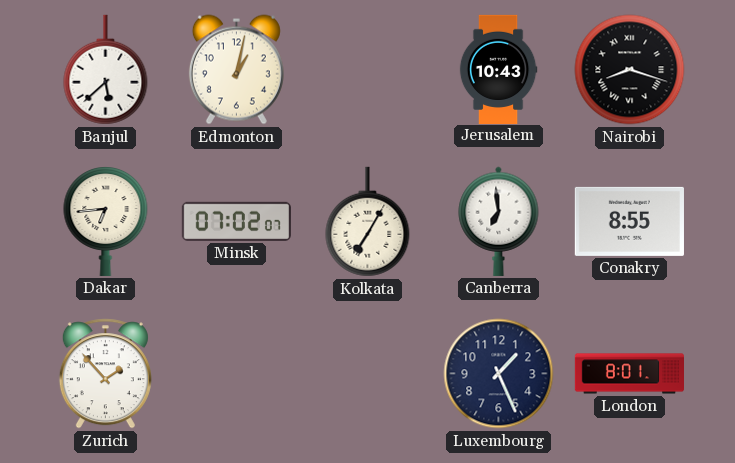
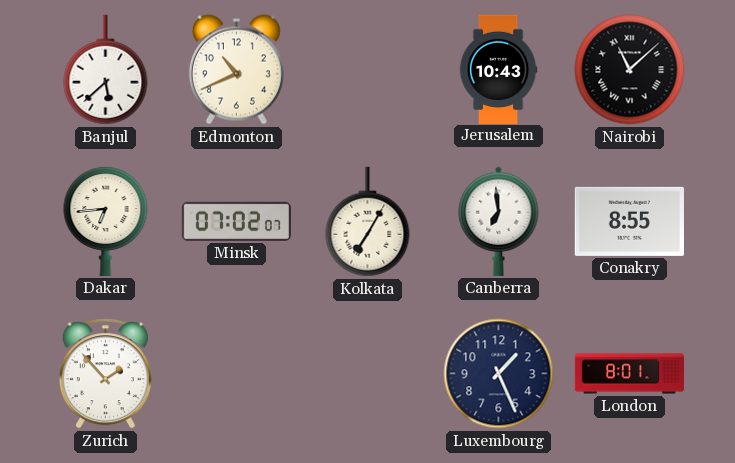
Edmonton: 1:02 -> 10:41
Nairobi: 8:18 -> 11:08
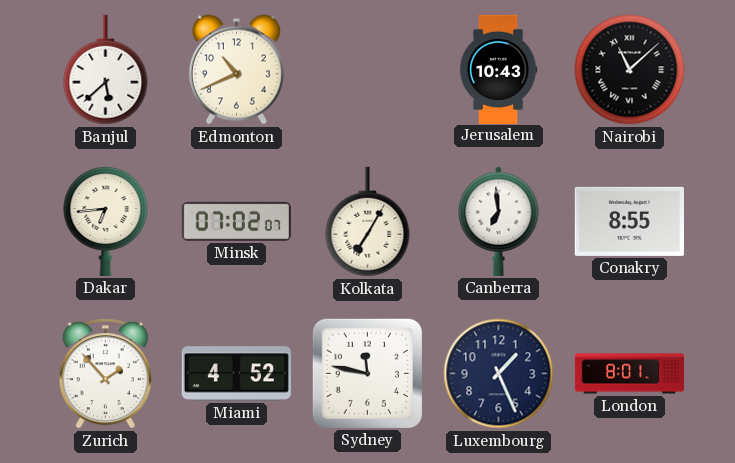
Miami: none -> 4:52
Sydney: none -> 11:47
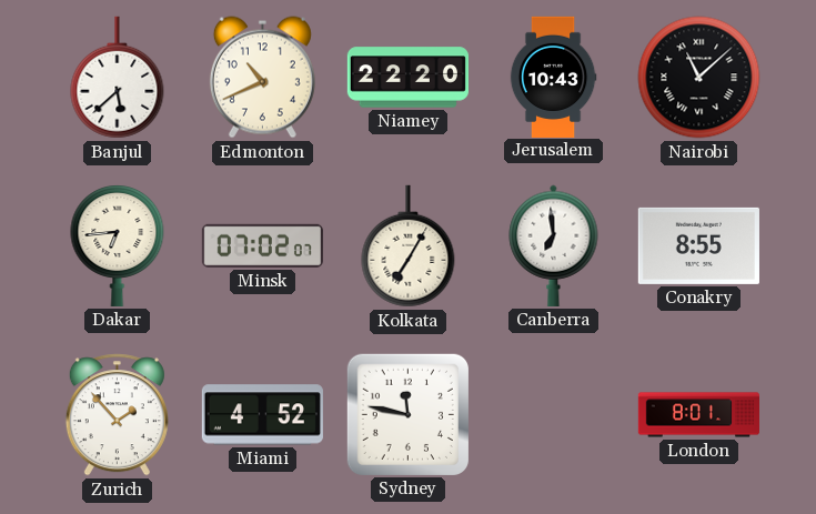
Niamey: none -> 22:20
Luxembourg: 1:26 -> none
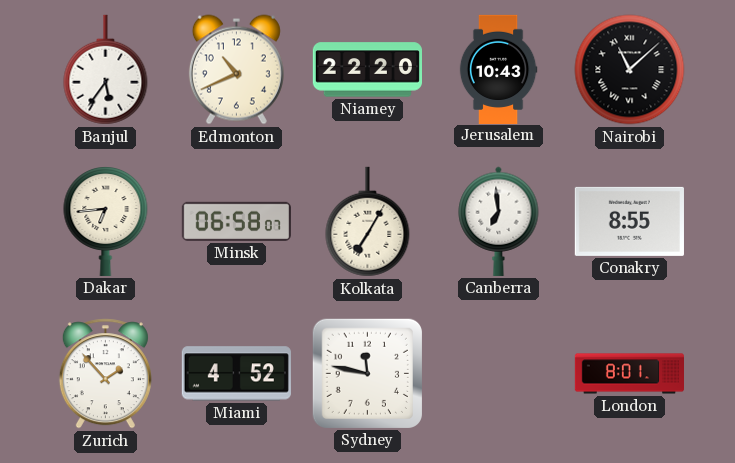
Banjul: 5:38 -> 5:36
Minsk: 07:02 -> 06:58
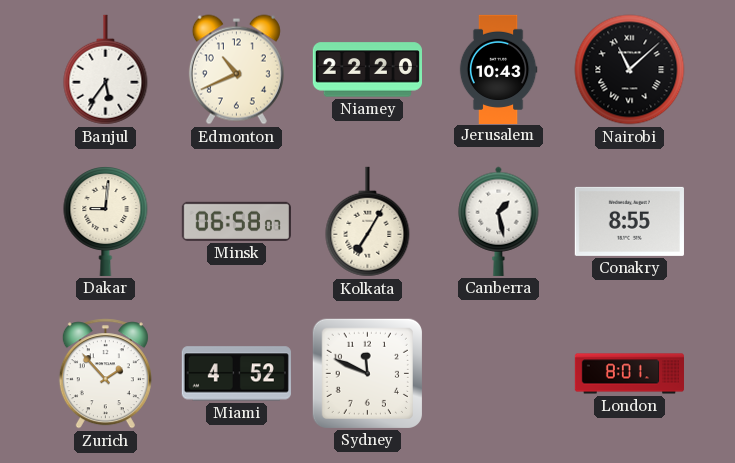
Dakar: 6:44 -> 9:01
Canberra: 6:59 -> 1:28
Sydney: 11:47 -> 11:49
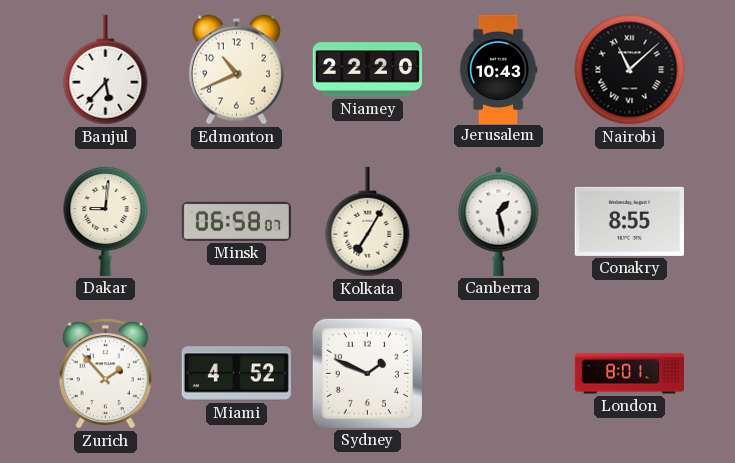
Banjul: 5:36 -> 5:37
Sydney: 11:49 -> 1:49
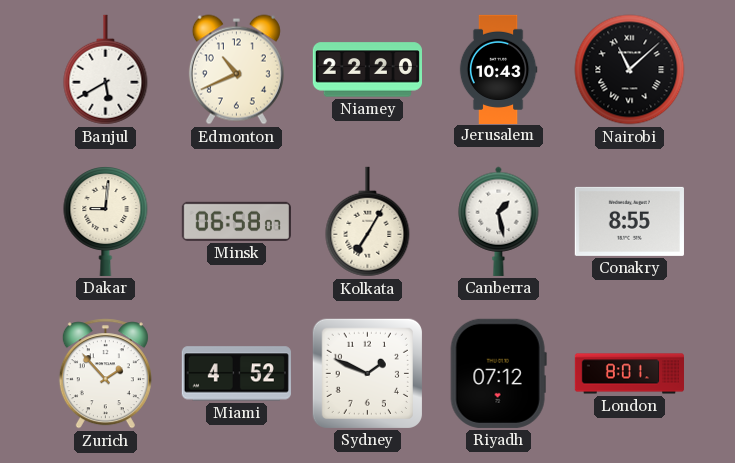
Banjul: 5:37 -> 5:40
Riyadh: none -> 07:12
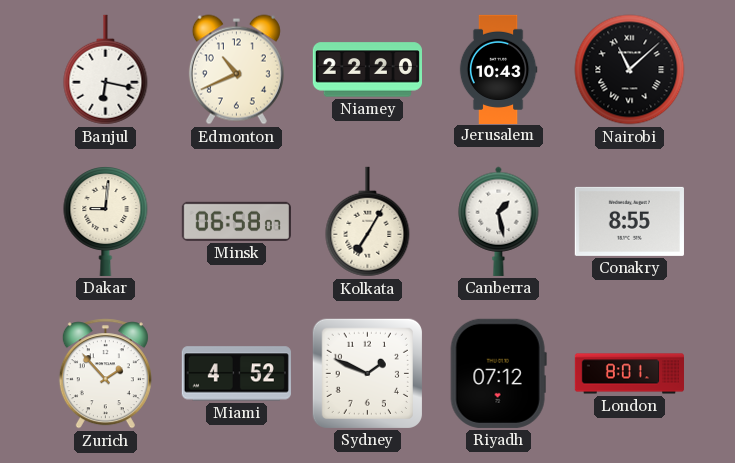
Banjul: 5:40 -> 6:17
